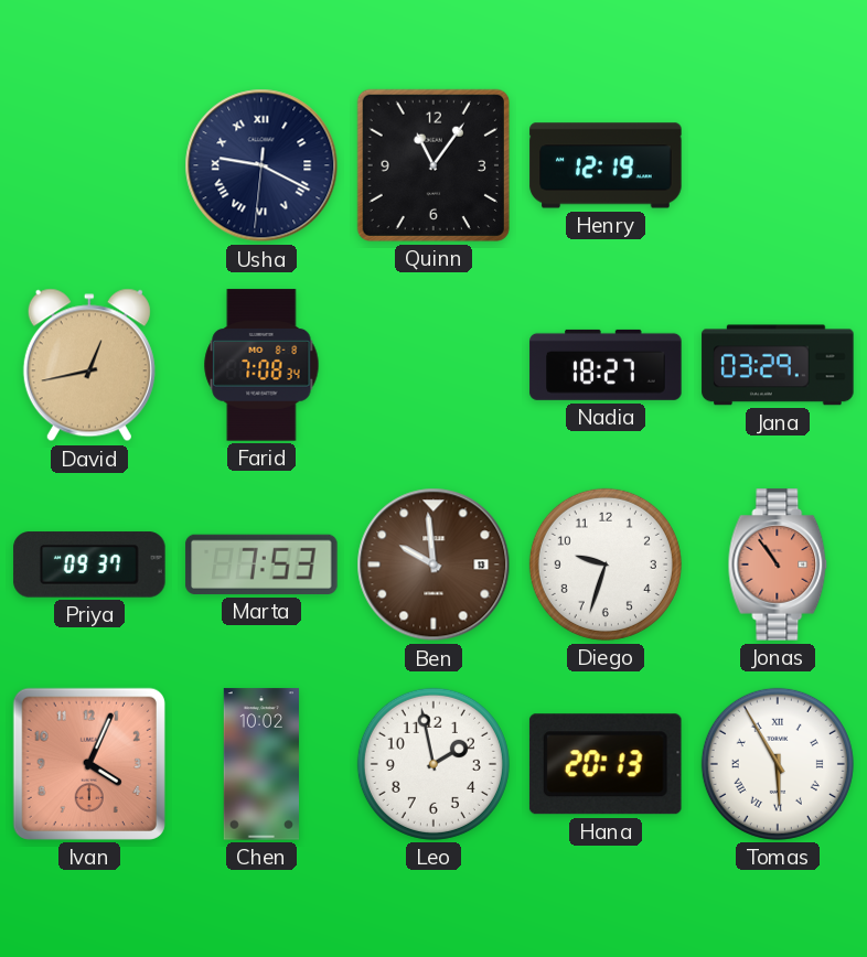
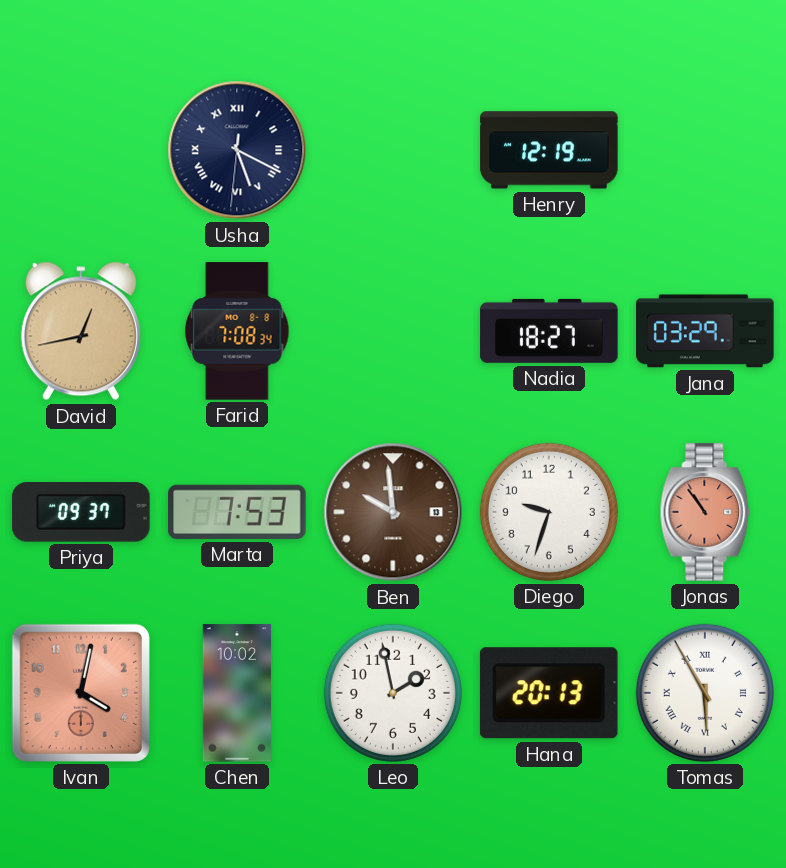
Usha: 9:19 -> 5:19
Quinn: 11:06 -> none
Ivan: 4:04 -> 4:02
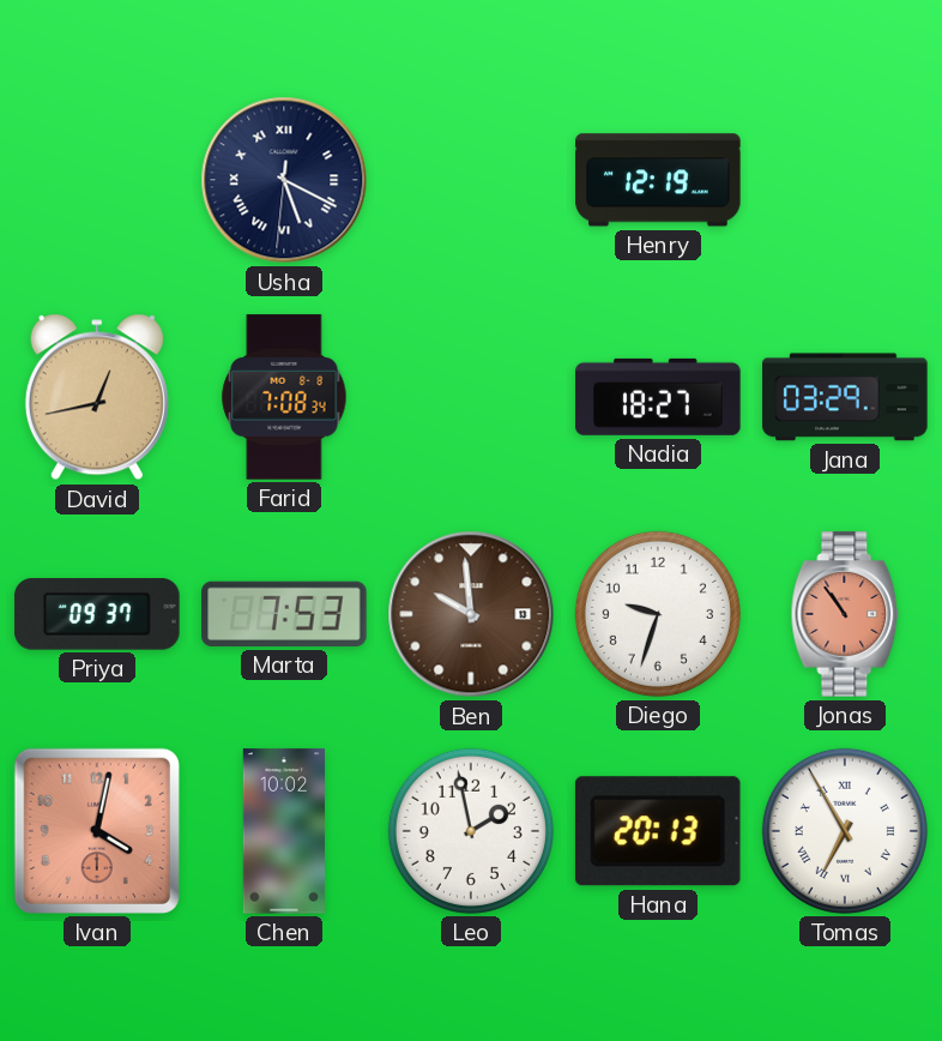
Tomas: 5:55 -> 6:55
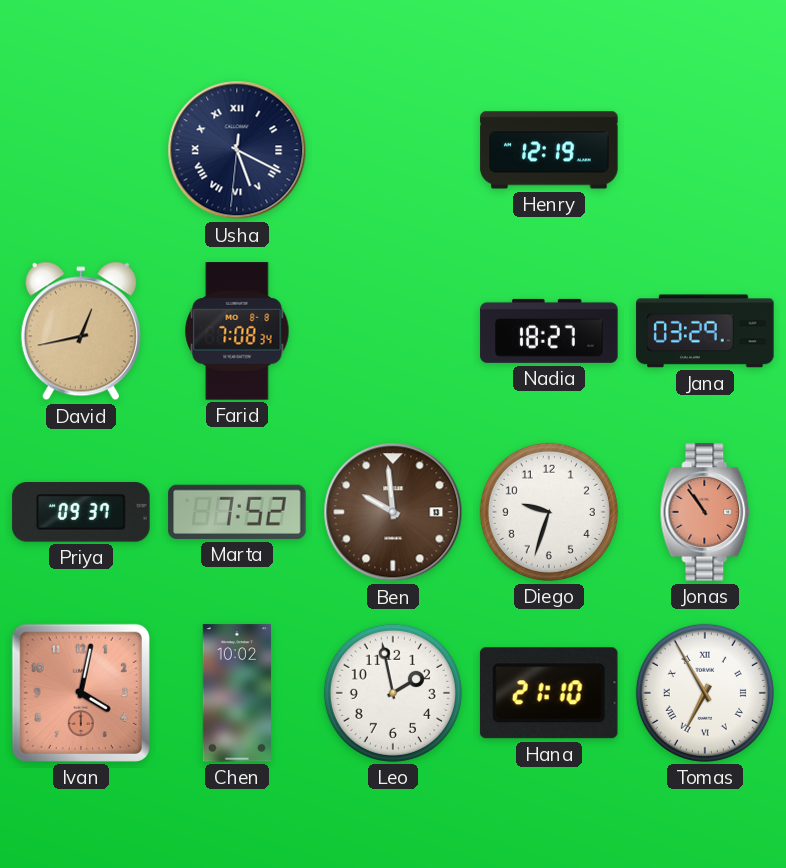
Marta: 7:53 -> 7:52
Hana: 20:13 -> 21:10
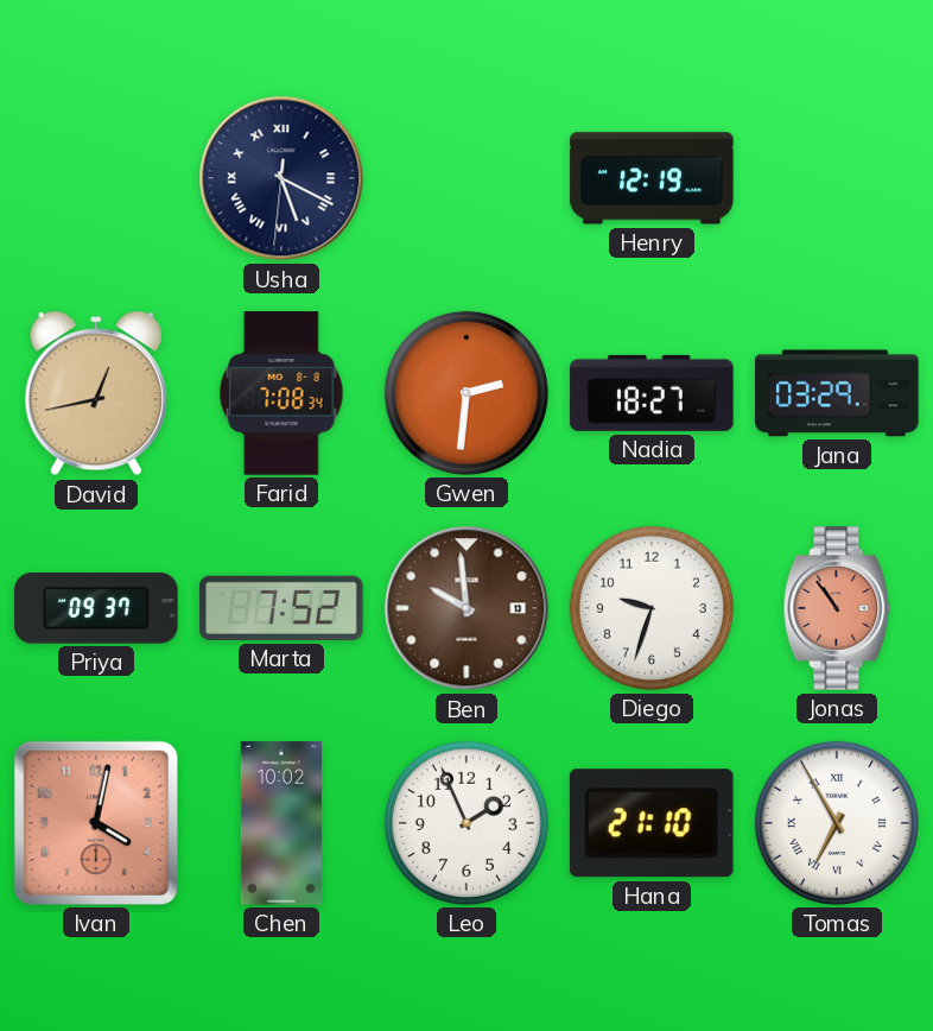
Gwen: none -> 2:31
Leo: 1:58 -> 1:56
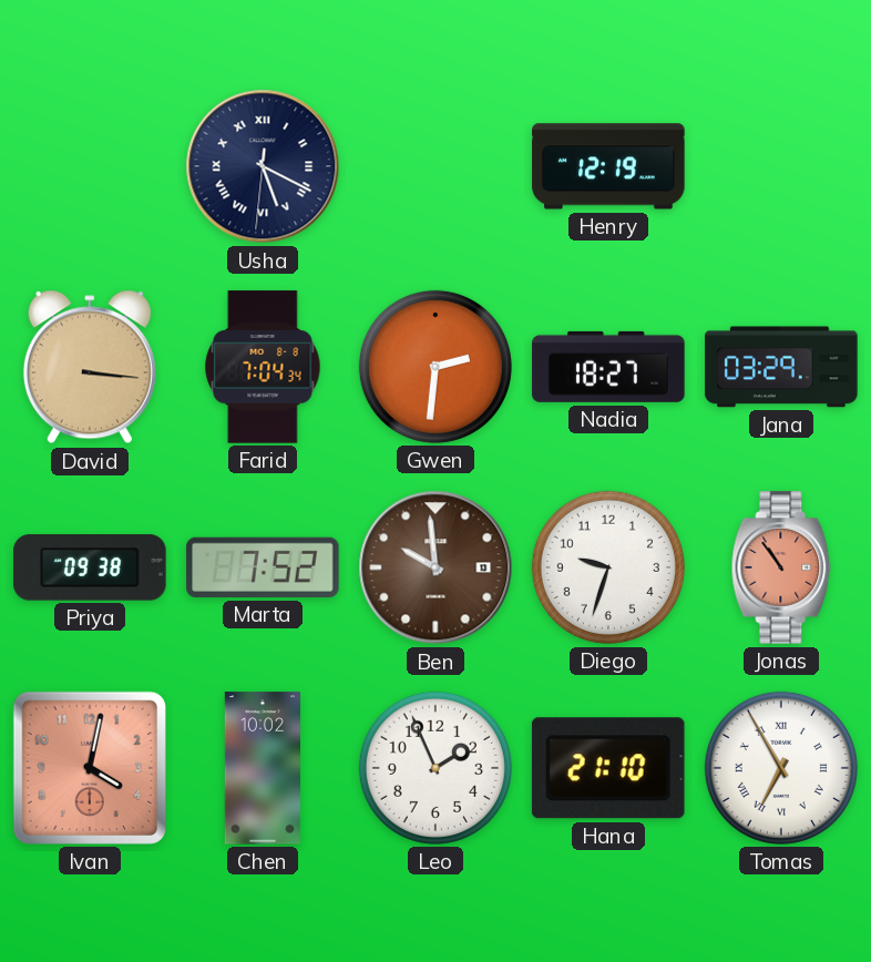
David: 12:43 -> 3:16
Farid: 7:08 -> 7:04
Priya: 09:37 -> 09:38
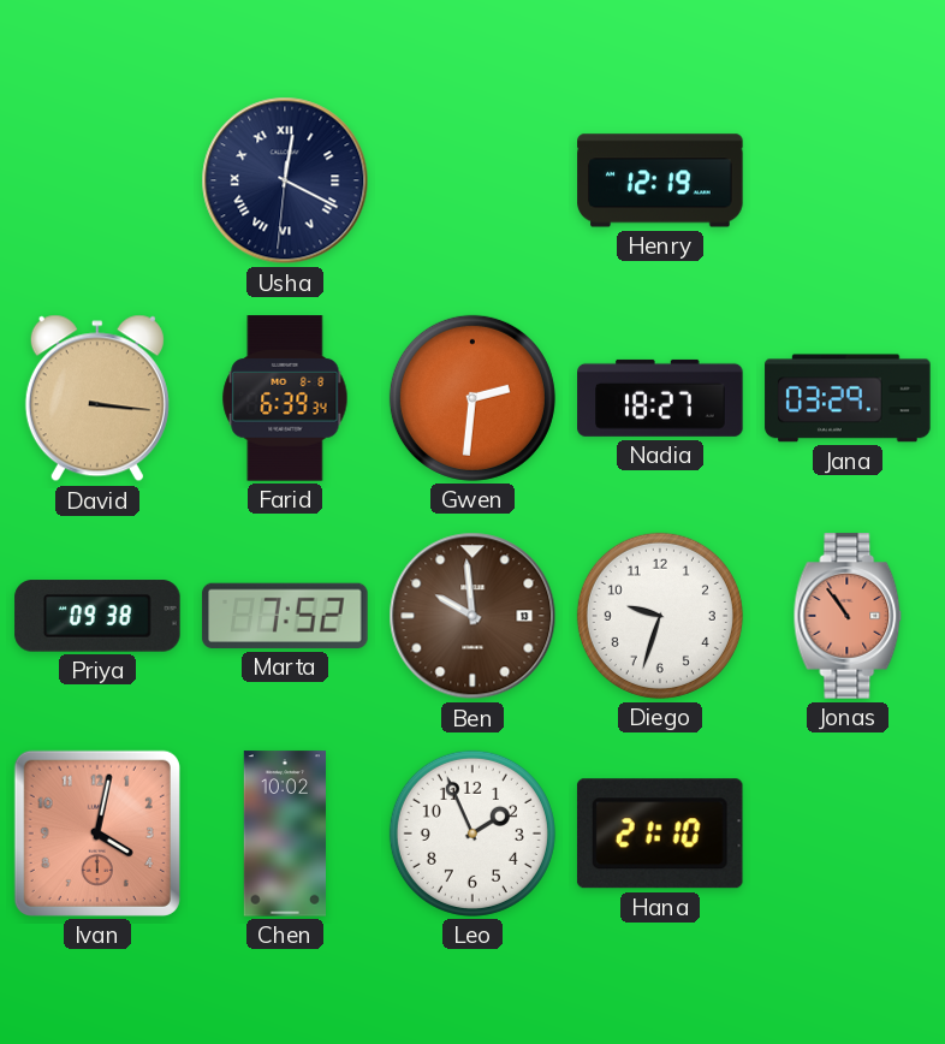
Usha: 5:19 -> 12:19
Farid: 7:04 -> 6:39
Tomas: 6:55 -> none
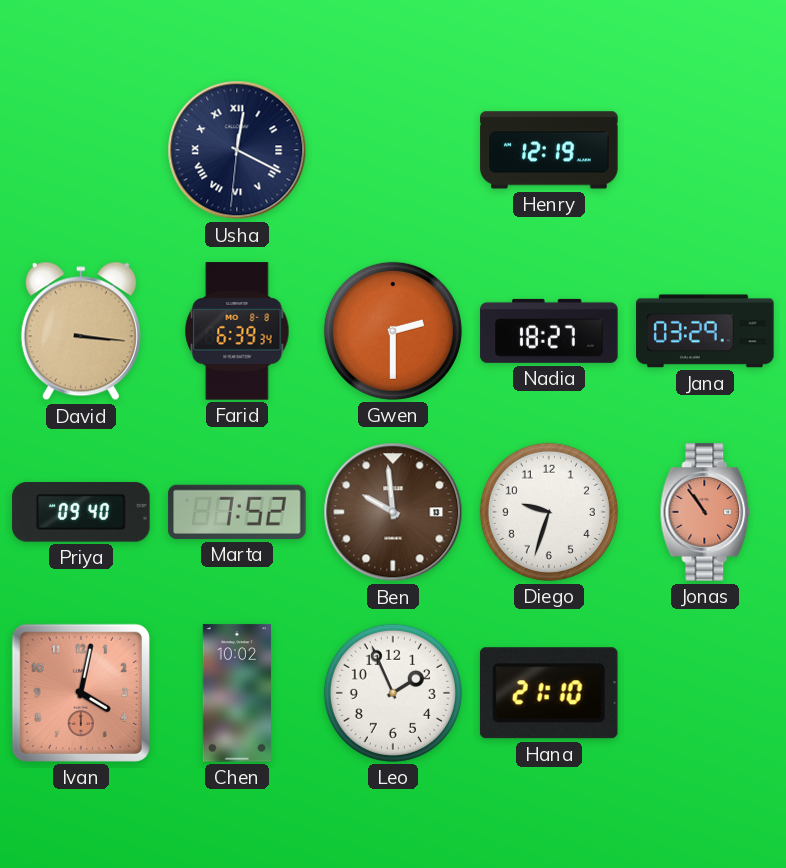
Gwen: 2:31 -> 2:30
Priya: 09:38 -> 09:40
